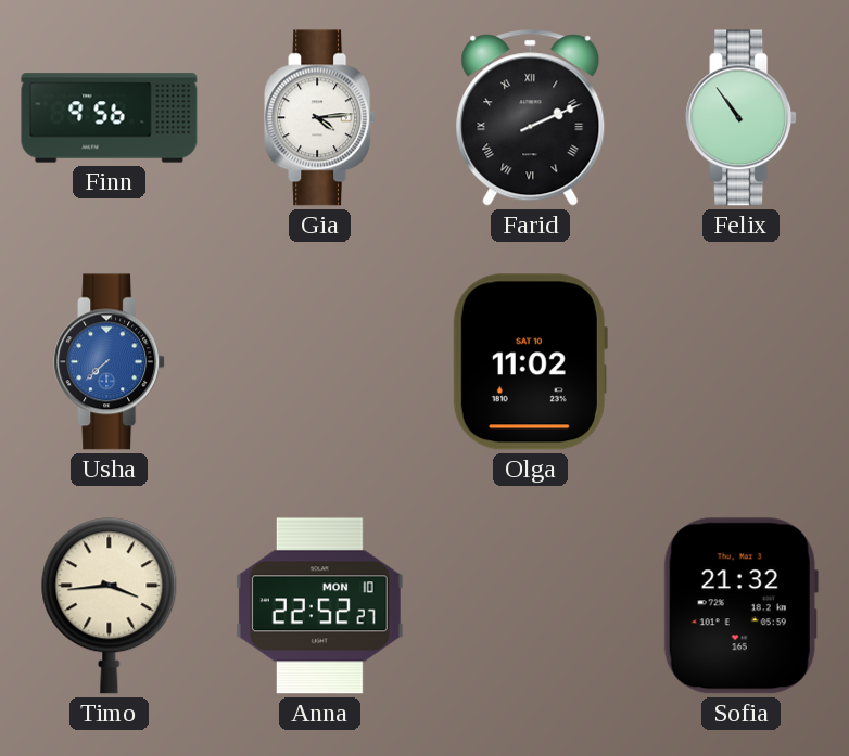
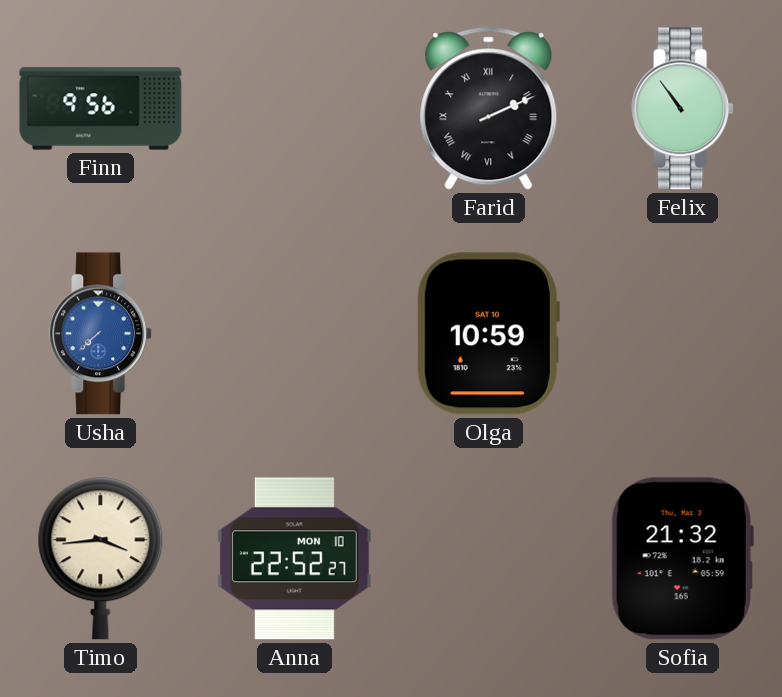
Gia: 4:14 -> none
Olga: 11:02 -> 10:59
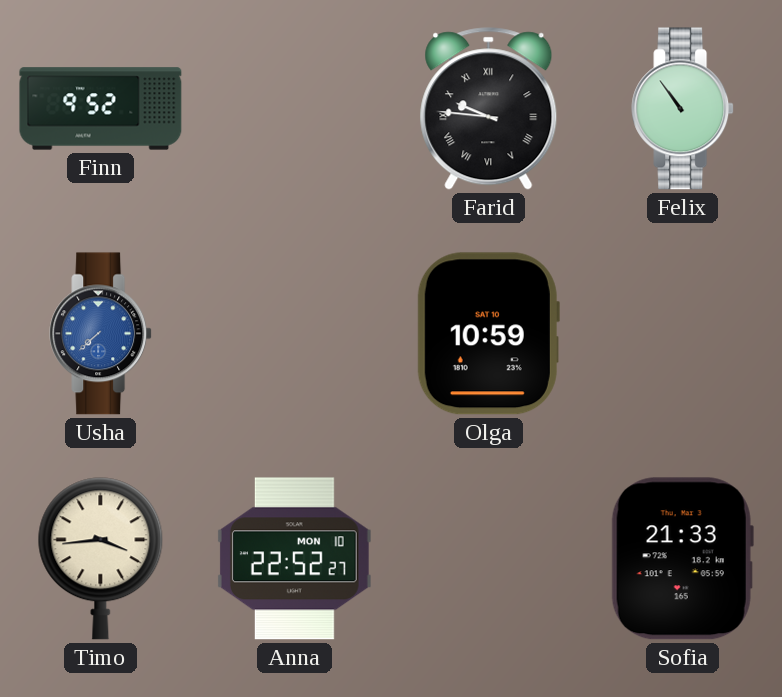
Finn: 9:56 -> 9:52
Farid: 2:11 -> 9:46
Sofia: 21:32 -> 21:33
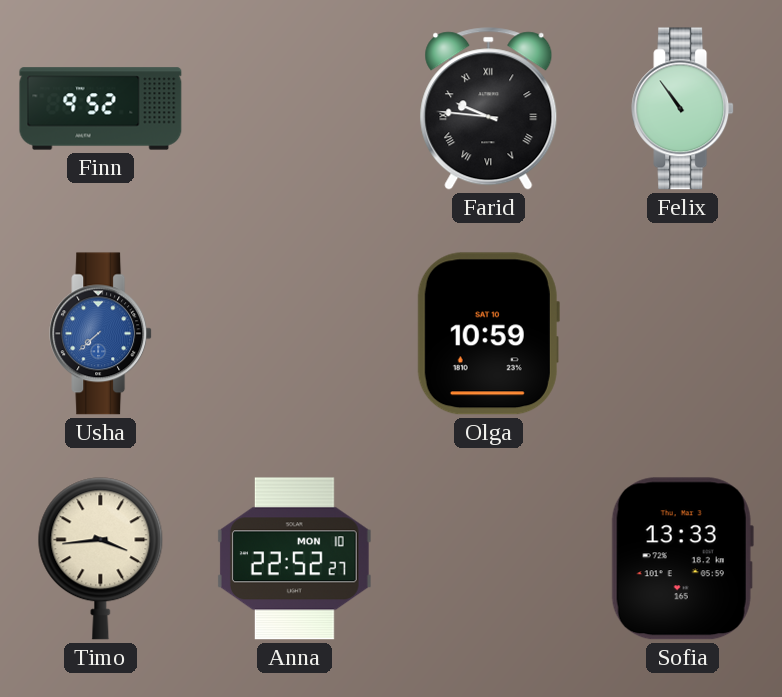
Sofia: 21:33 -> 13:33
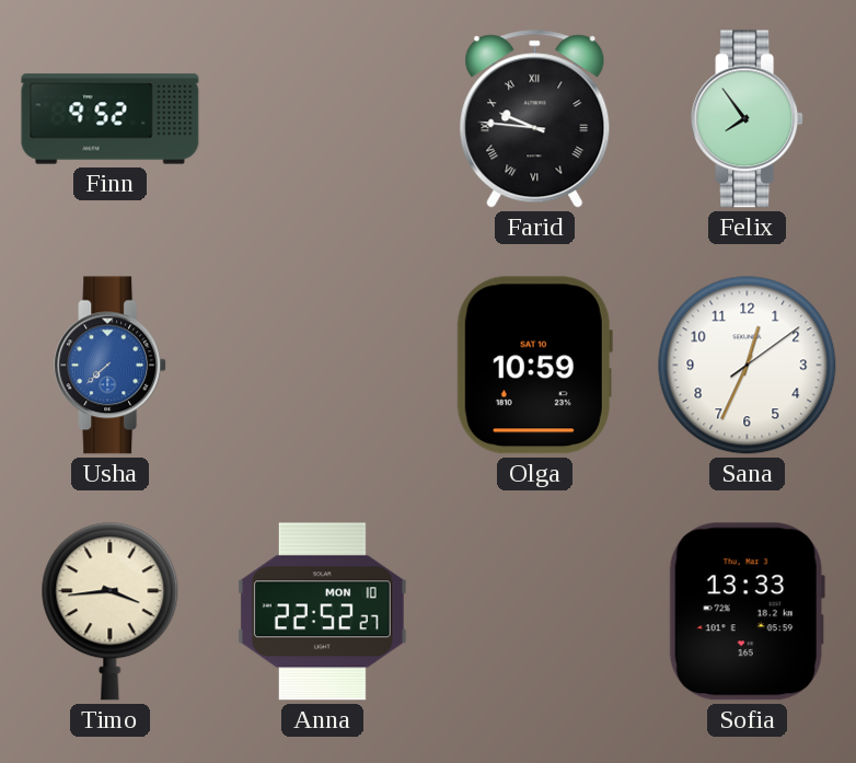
Felix: 10:54 -> 7:54
Sana: none -> 12:34
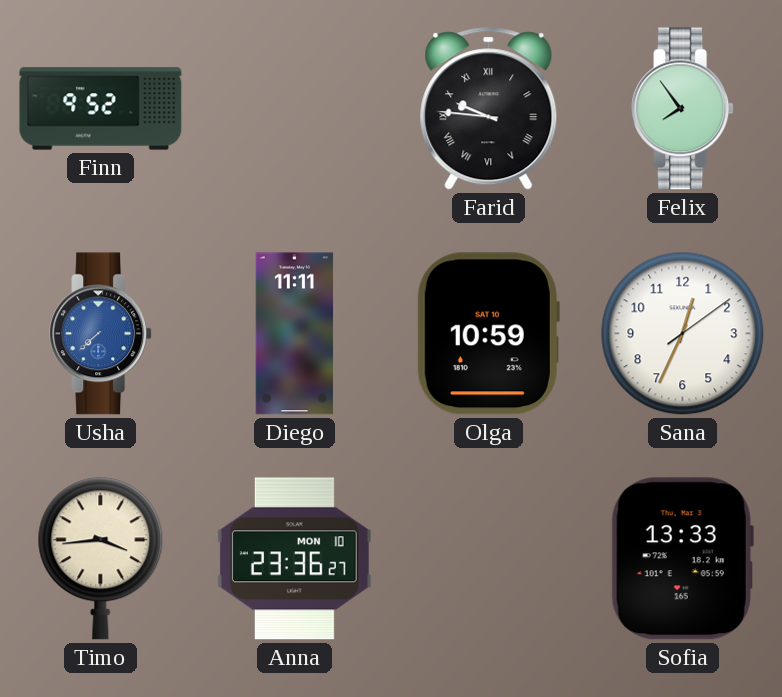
Diego: none -> 11:11
Anna: 22:52 -> 23:36
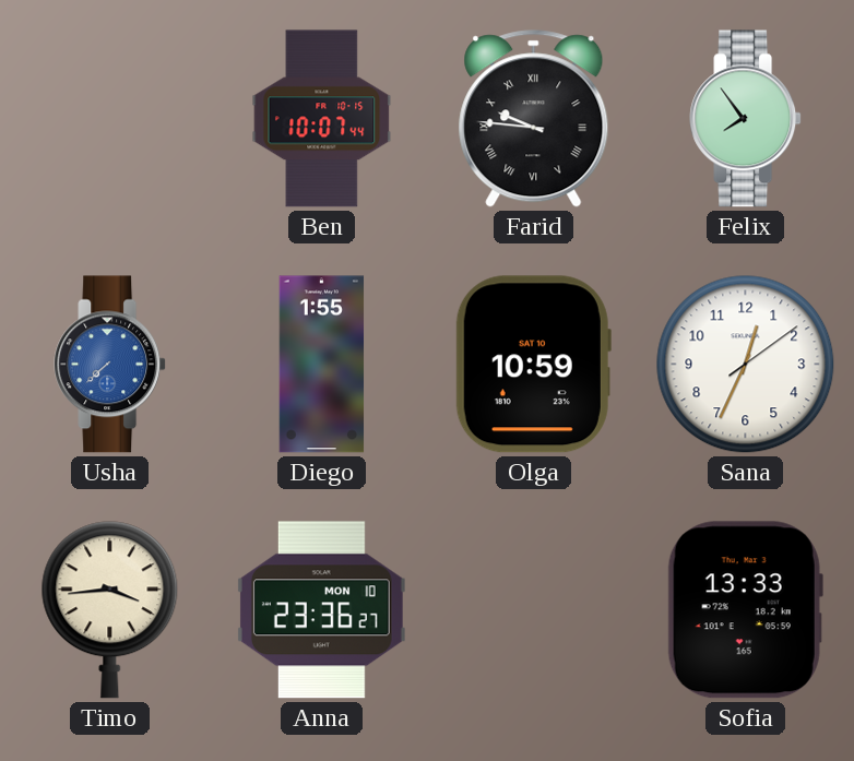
Finn: 9:52 -> none
Ben: none -> 10:07
Diego: 11:11 -> 1:55
